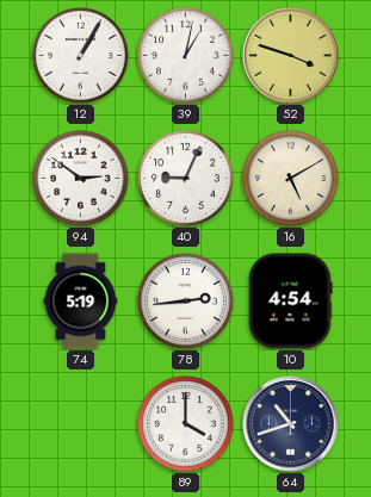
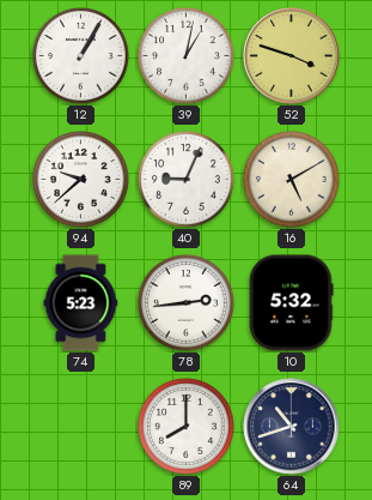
94: 2:51 -> 9:38
74: 5:19 -> 5:23
10: 4:54 -> 5:32
89: 4:00 -> 8:00
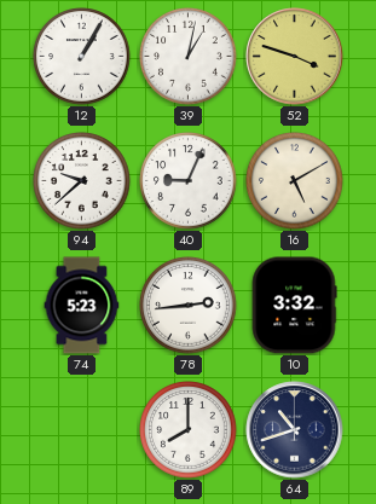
10: 5:32 -> 3:32
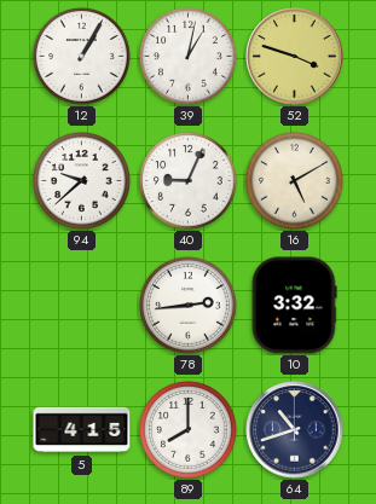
74: 5:23 -> none
5: none -> 4:15
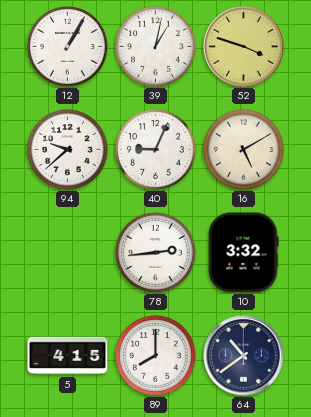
64: 10:42 -> 10:39
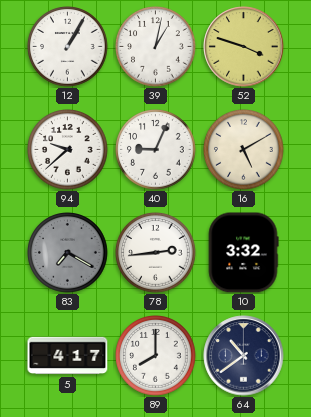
83: none -> 7:20
5: 4:15 -> 4:17
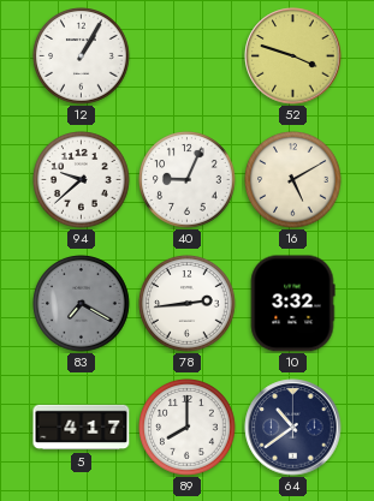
39: 1:02 -> none
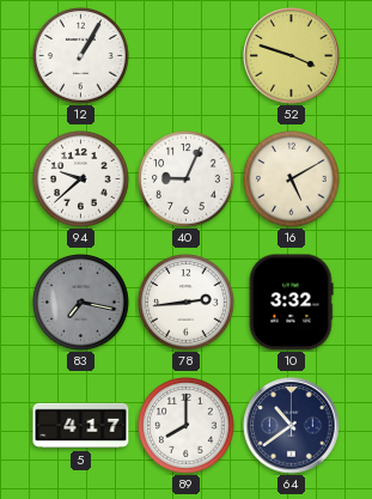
83: 7:20 -> 7:17
